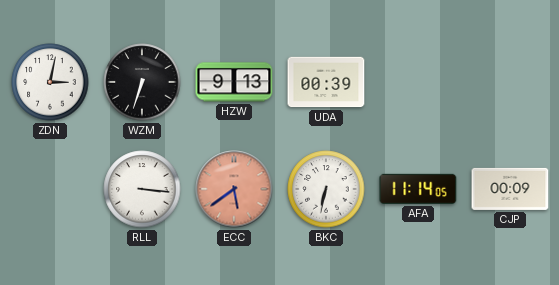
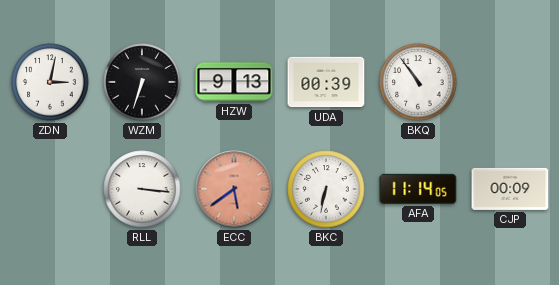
BKQ: none -> 10:54
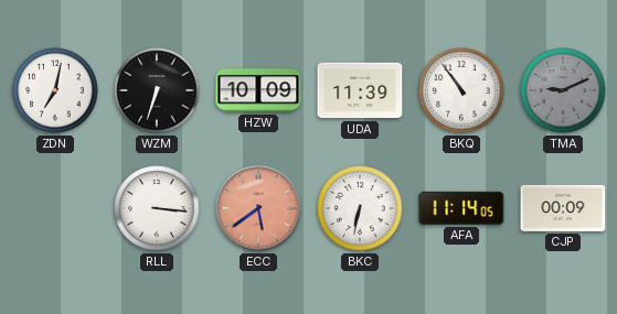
ZDN: 3:02 -> 7:02
HZW: 9:13 -> 10:09
UDA: 00:39 -> 11:39
TMA: none -> 9:11
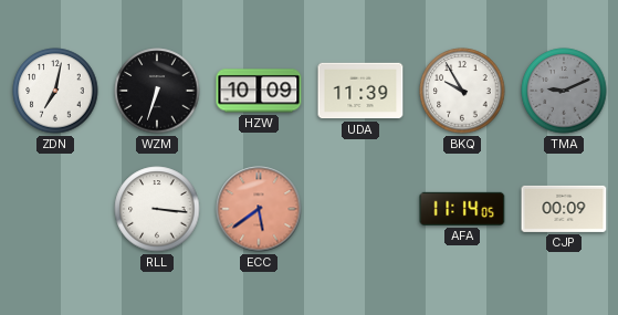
BKQ: 10:54 -> 9:55
BKC: 6:32 -> none
